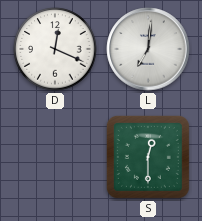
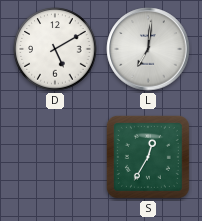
D: 12:19 -> 5:10
S: 12:30 -> 12:35
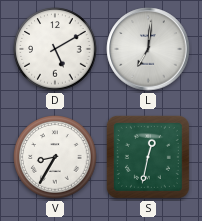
V: none -> 8:35
S: 12:35 -> 12:32
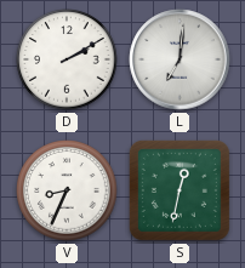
D: 5:10 -> 2:10
V: 8:35 -> 8:34
